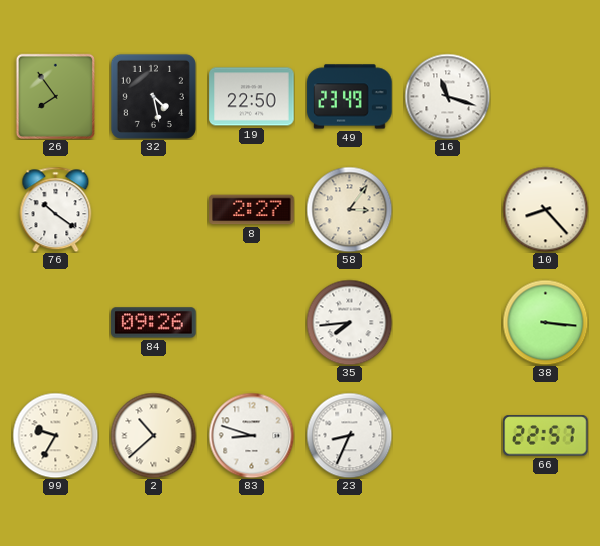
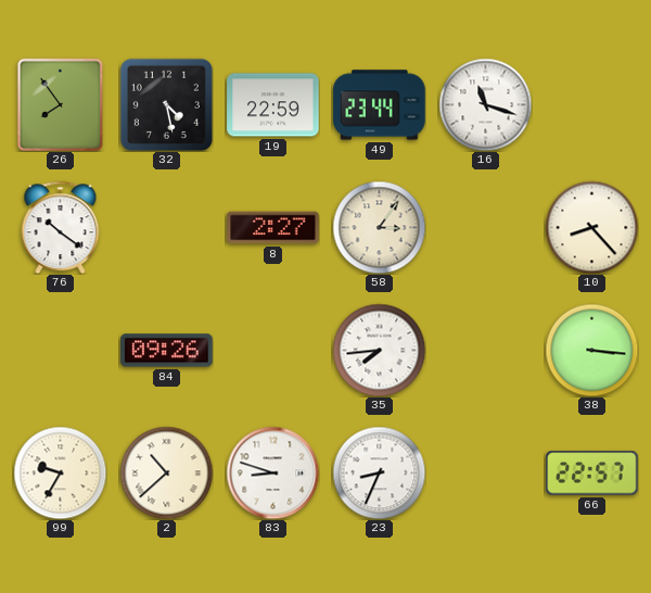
19: 22:50 -> 22:59
49: 23:49 -> 23:44
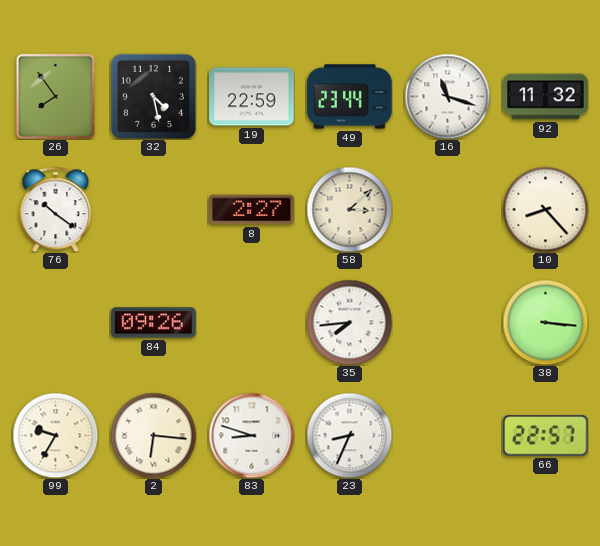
92: none -> 11:32
58: 3:06 -> 3:08
2: 10:38 -> 6:16
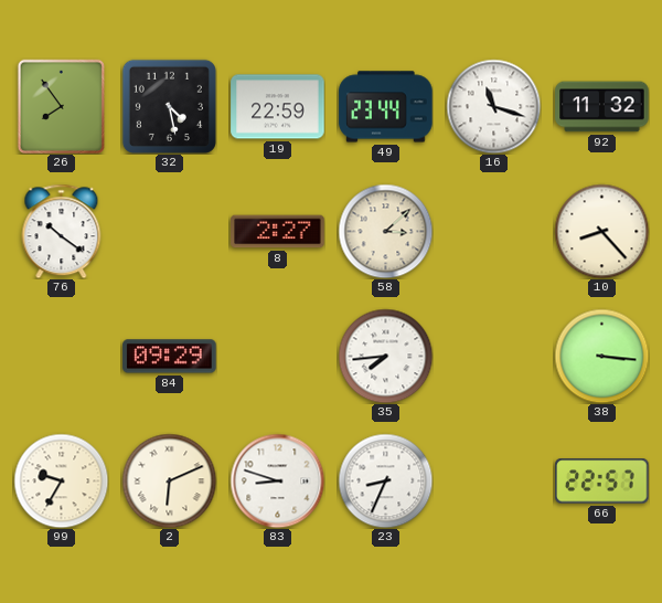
84: 09:26 -> 09:29
2: 6:16 -> 6:11
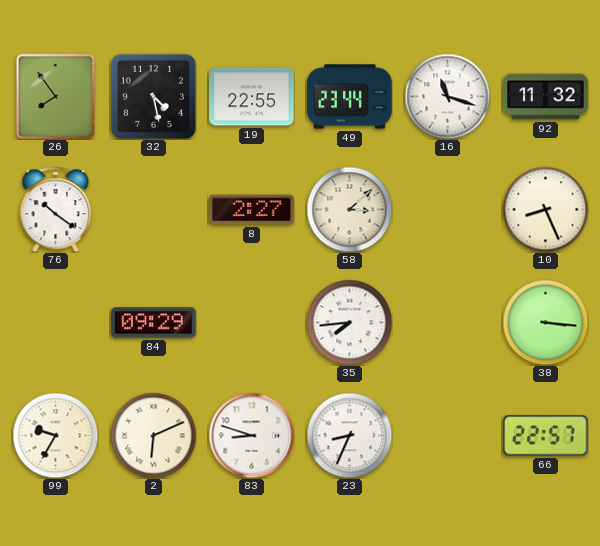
19: 22:59 -> 22:55
10: 8:23 -> 8:26
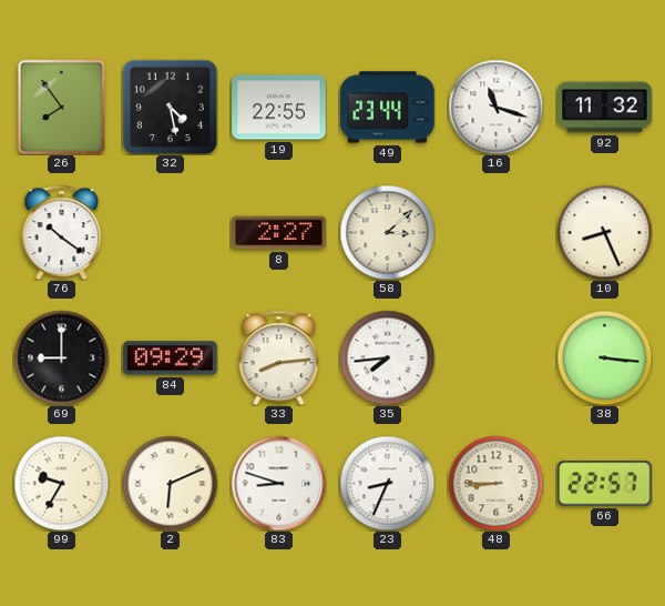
69: none -> 9:00
33: none -> 8:14
48: none -> 8:45
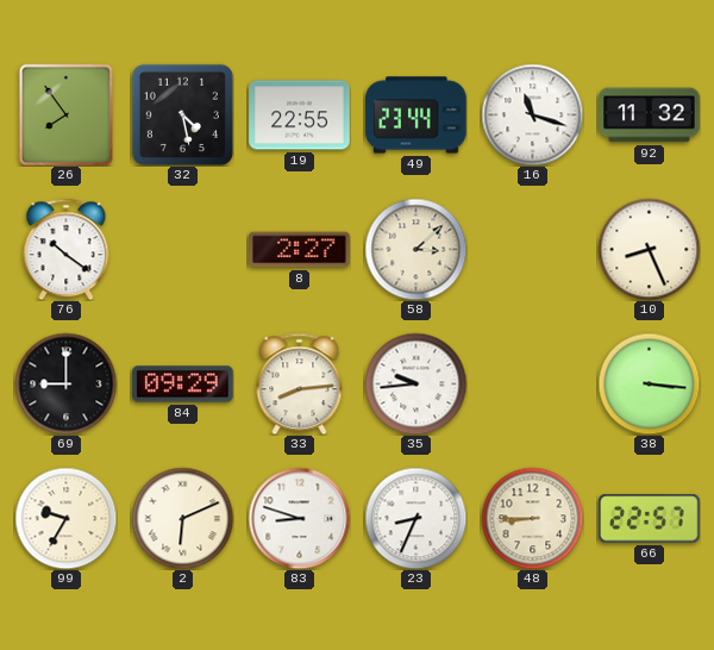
35: 7:44 -> 9:44
